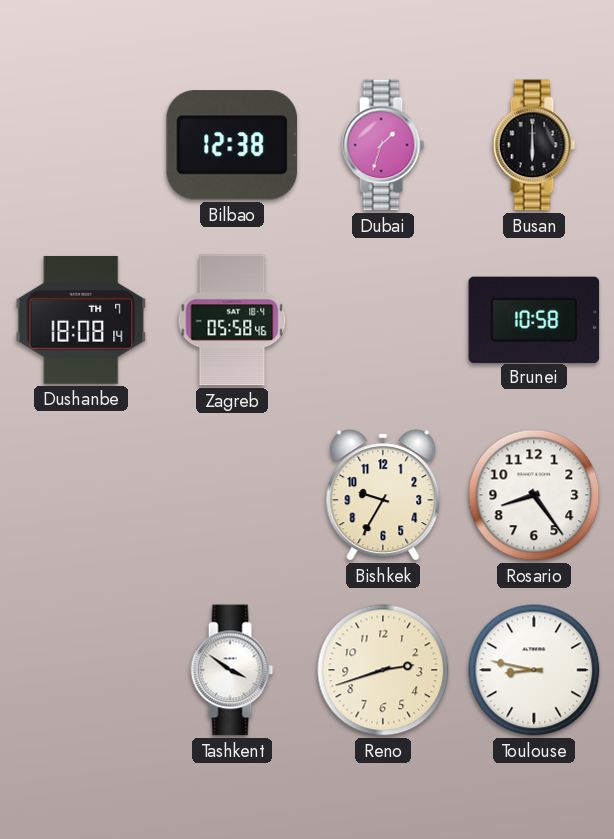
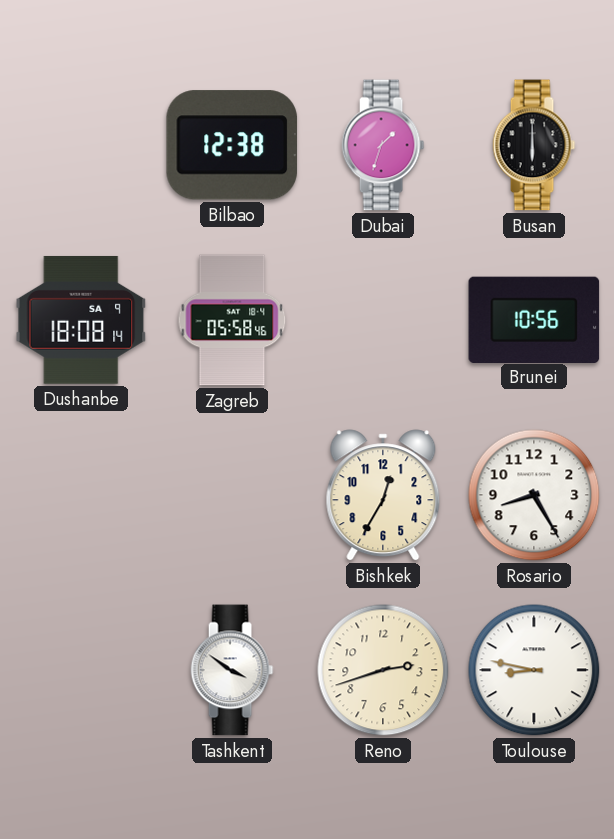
Dushanbe date: TH 7 -> SA 9
Brunei: 10:58 -> 10:56
Bishkek: 9:35 -> 12:35
Rosario: 8:24 -> 8:25
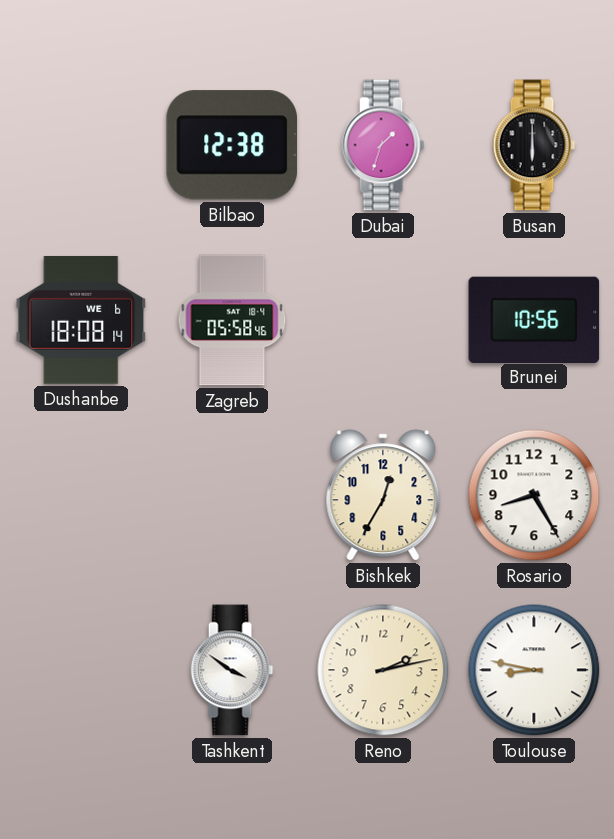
Dushanbe date: SA 9 -> WE 6
Reno: 2:42 -> 2:13
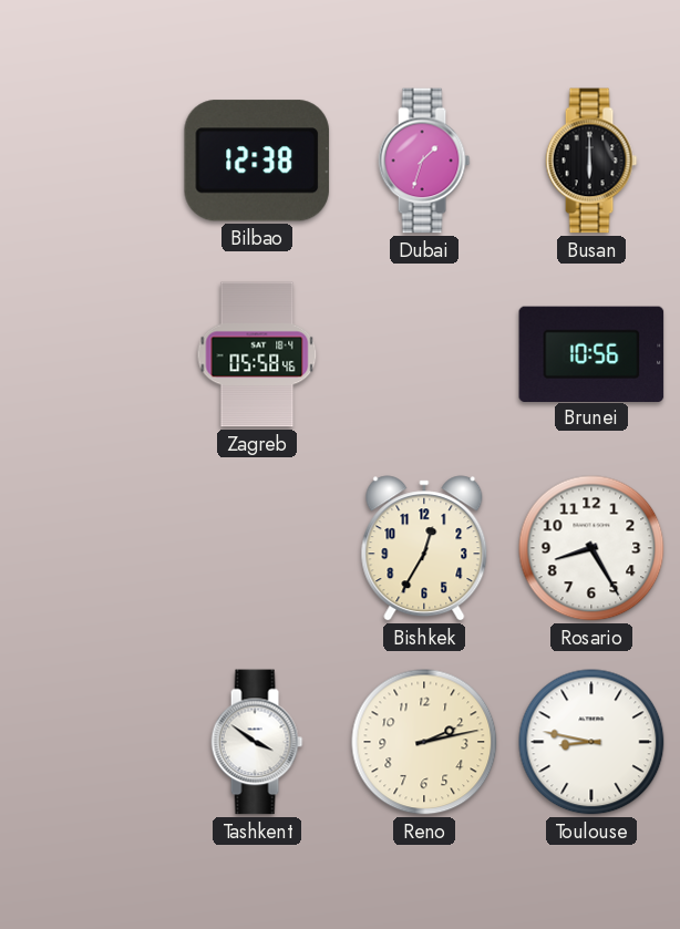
Dushanbe: 18:08 -> none
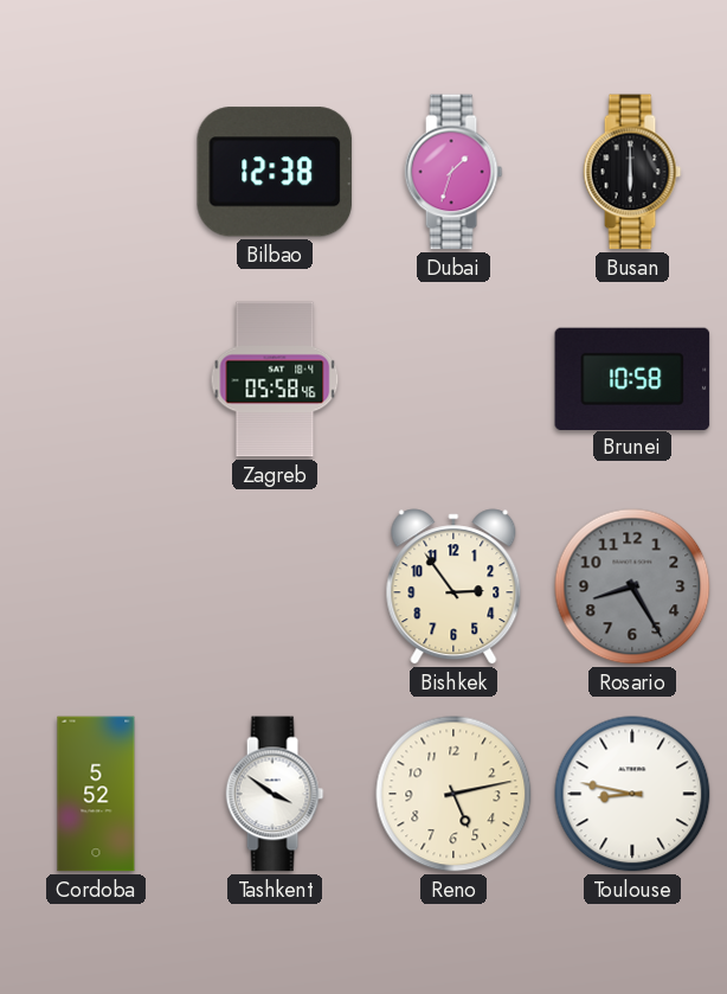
Brunei: 10:56 -> 10:58
Bishkek: 12:35 -> 2:54
Rosario dial: white -> grey
Cordoba: none -> 5:52
Reno: 2:13 -> 5:13
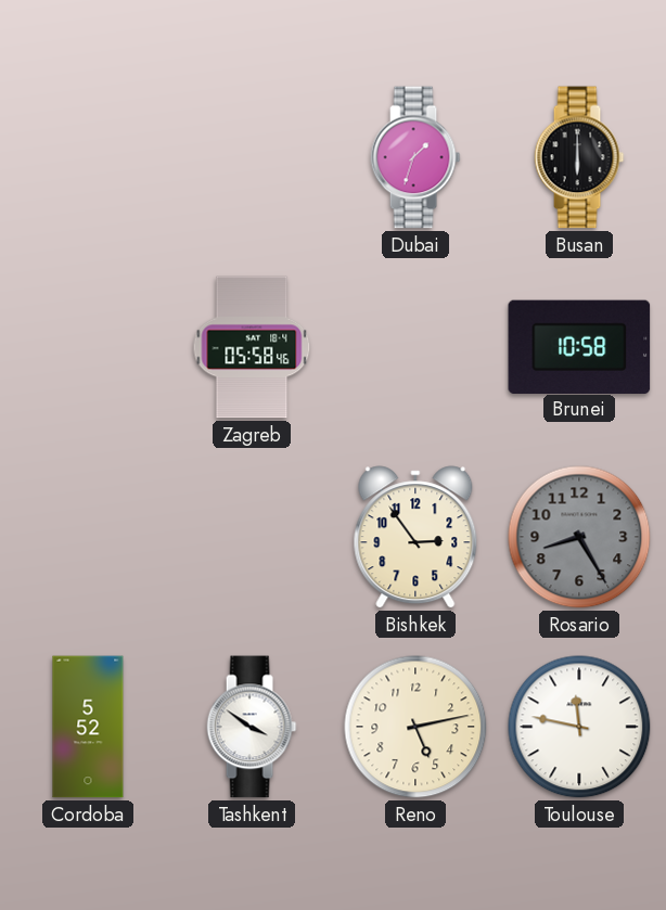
Bilbao: 12:38 -> none
Toulouse: 8:47 -> 11:47
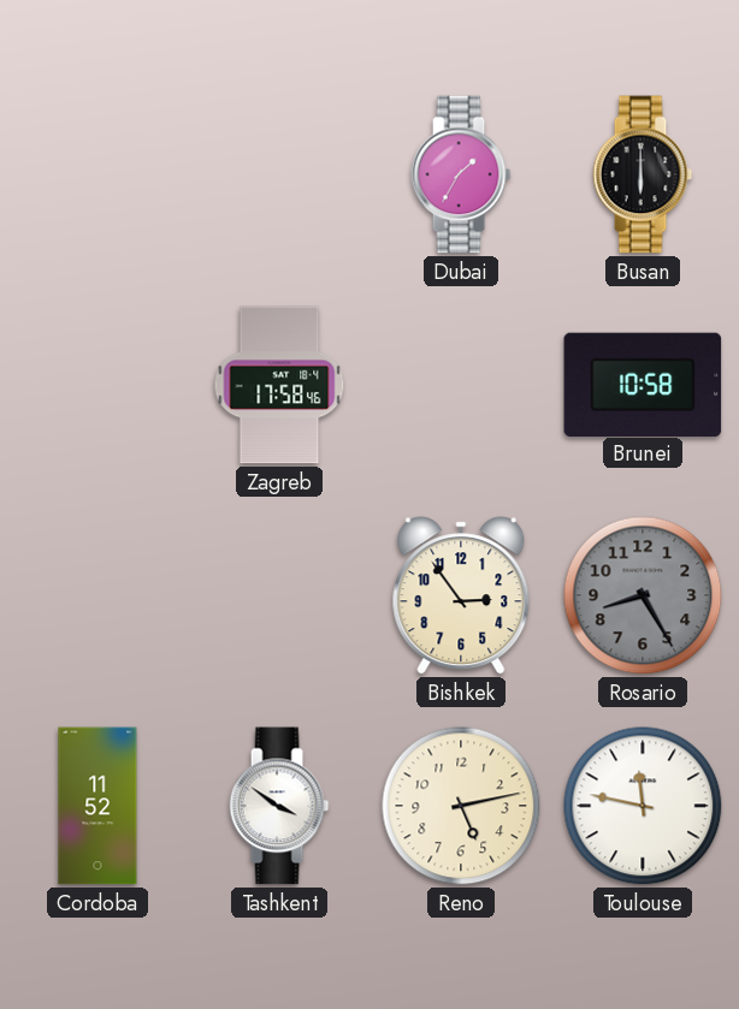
Dubai: 1:33 -> 1:35
Zagreb: 05:58 -> 17:58
Cordoba: 5:52 -> 11:52
